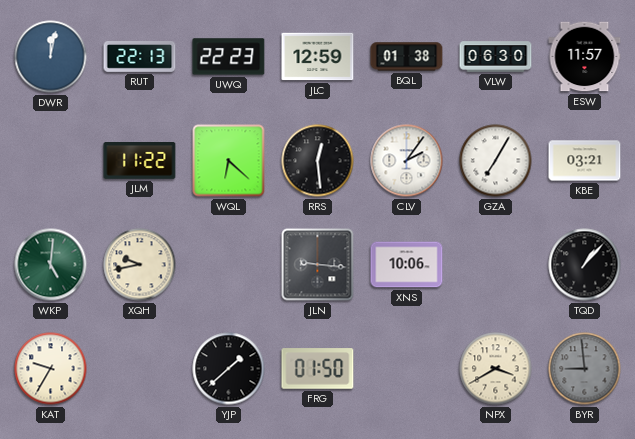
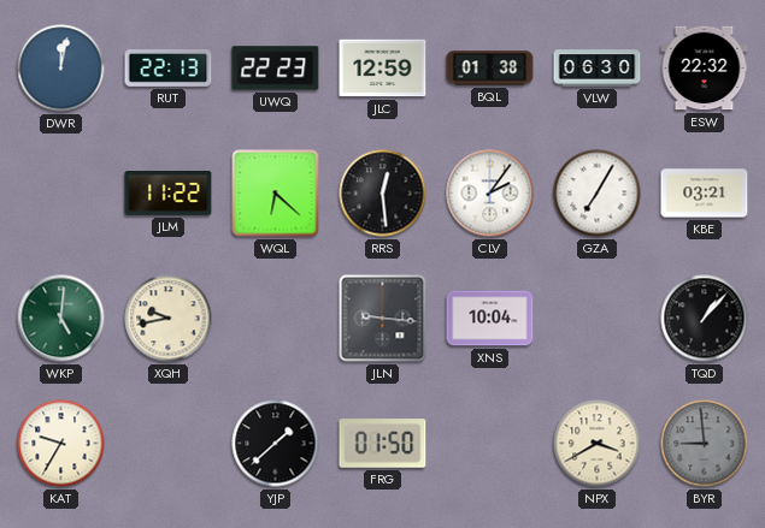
ESW: 11:57 -> 22:32
XNS: 10:06 -> 10:04
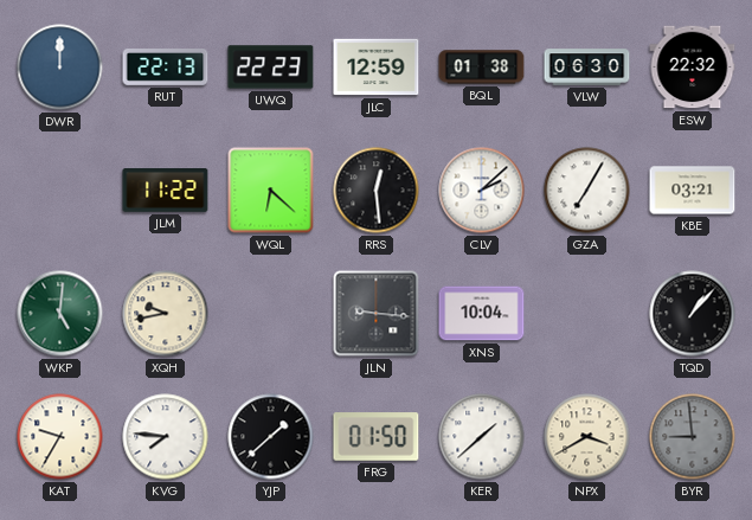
DWR: 12:02 -> 12:00
CLV: 2:06 -> 2:08
KVG: none -> 7:46
KER: none -> 1:38
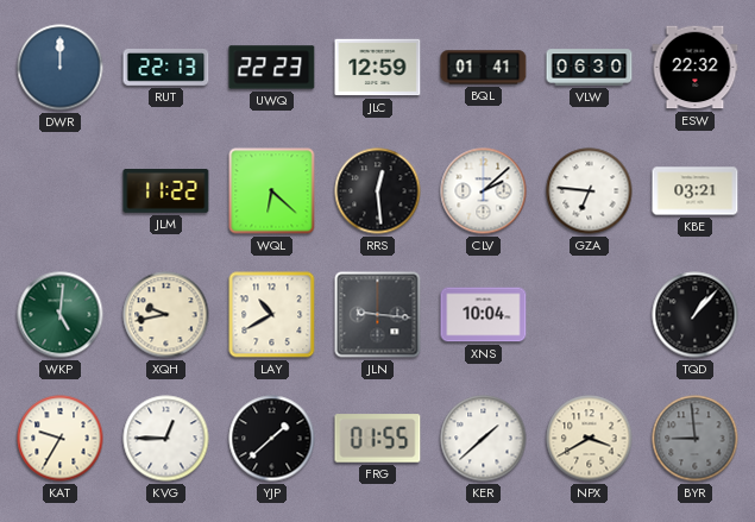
BQL: 01:38 -> 01:41
GZA: 7:05 -> 6:46
LAY: none -> 10:40
KVG: 7:46 -> 12:45
FRG: 01:50 -> 01:55
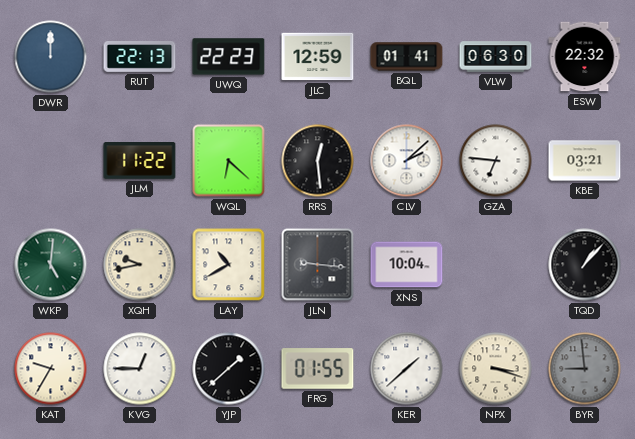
NPX: 3:40 -> 3:18
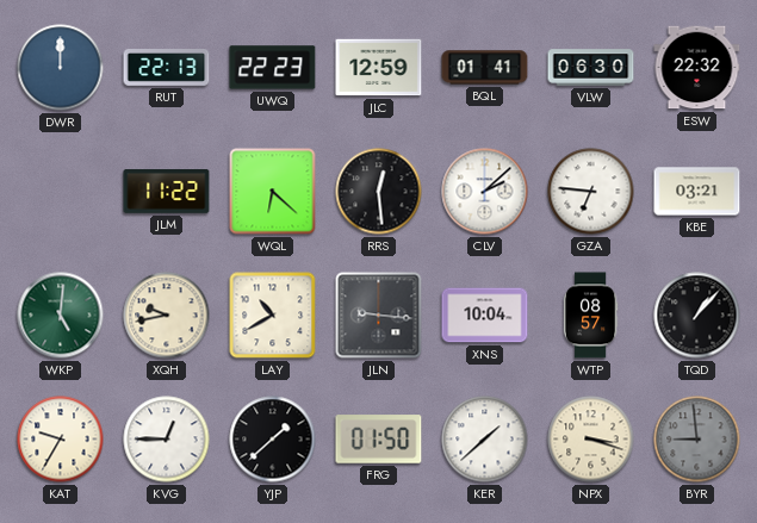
WTP: none -> 08:57
FRG: 01:55 -> 01:50
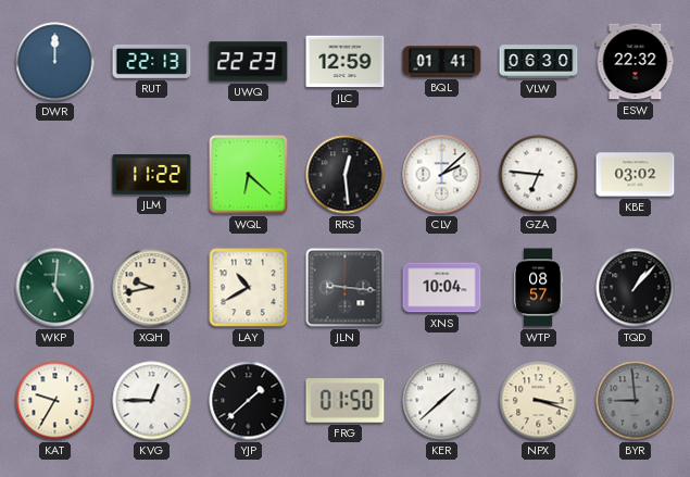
KBE: 03:21 -> 03:02
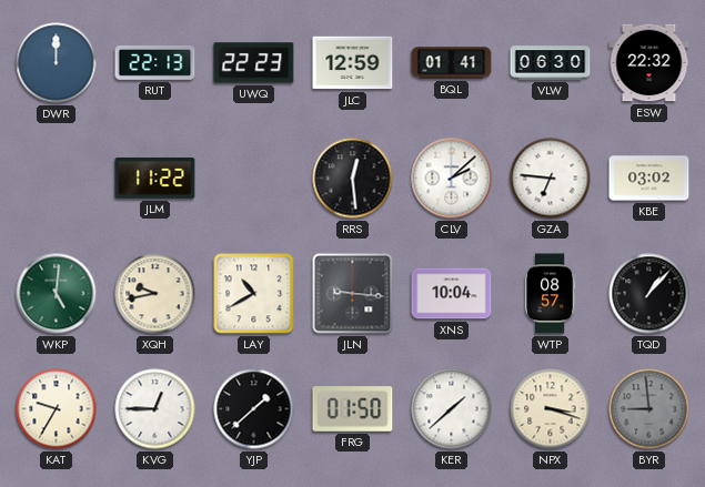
WQL: 6:22 -> none
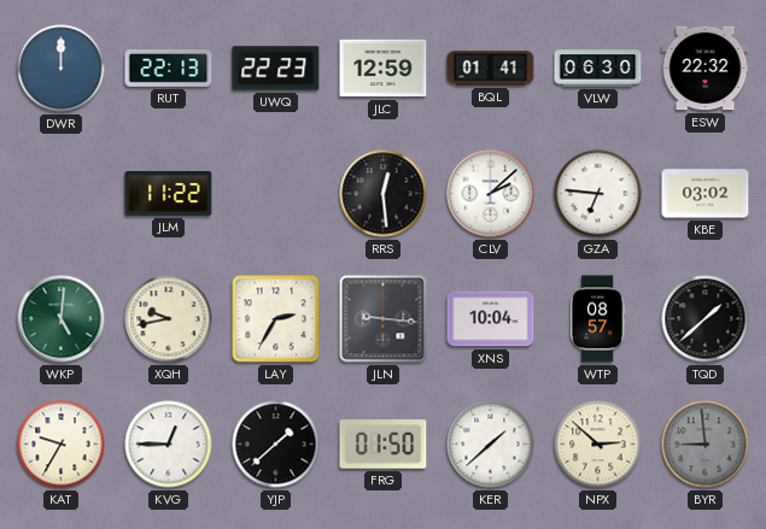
LAY: 10:40 -> 2:35
TQD: 1:07 -> 1:38
NPX: 3:18 -> 2:52
